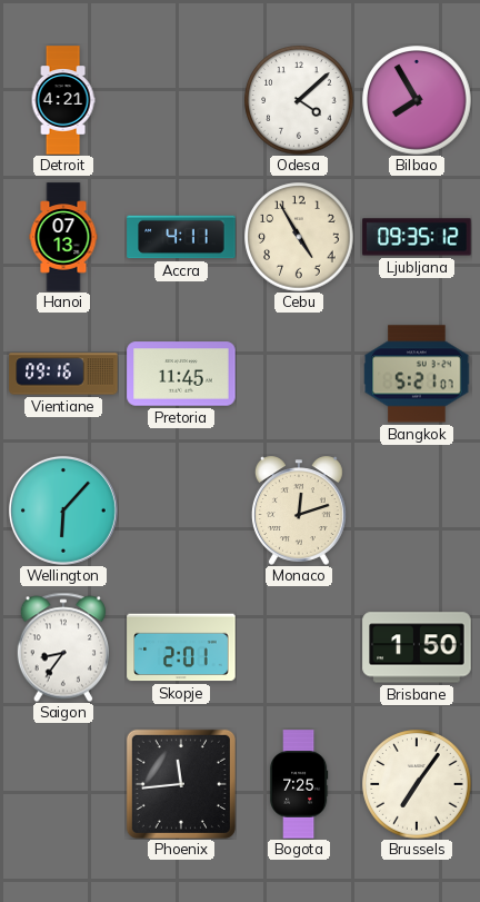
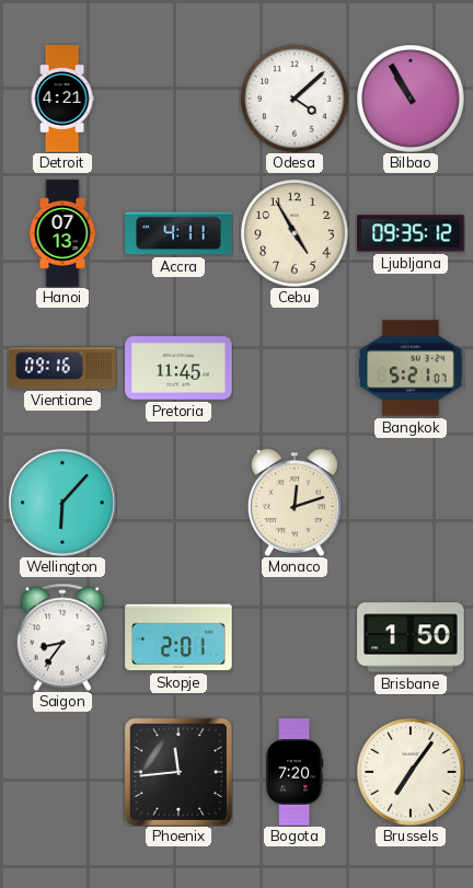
Bilbao: 7:55 -> 10:55
Bogota: 7:25 -> 7:20
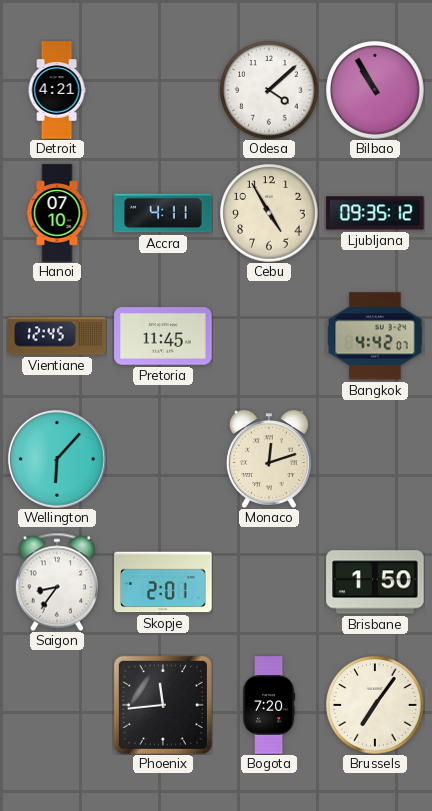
Hanoi: 07:13 -> 07:10
Vientiane: 09:16 -> 12:45
Bangkok: 5:21 -> 4:42
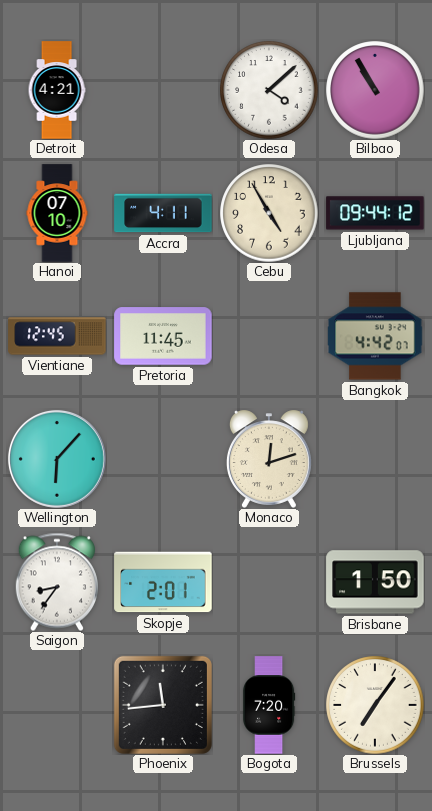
Ljubljana: 09:35 -> 09:44
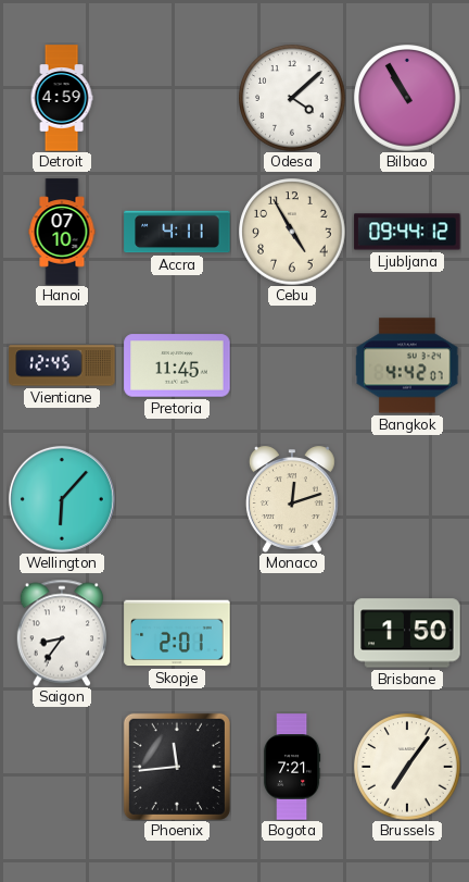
Detroit: 4:21 -> 4:59
Bogota: 7:20 -> 7:21
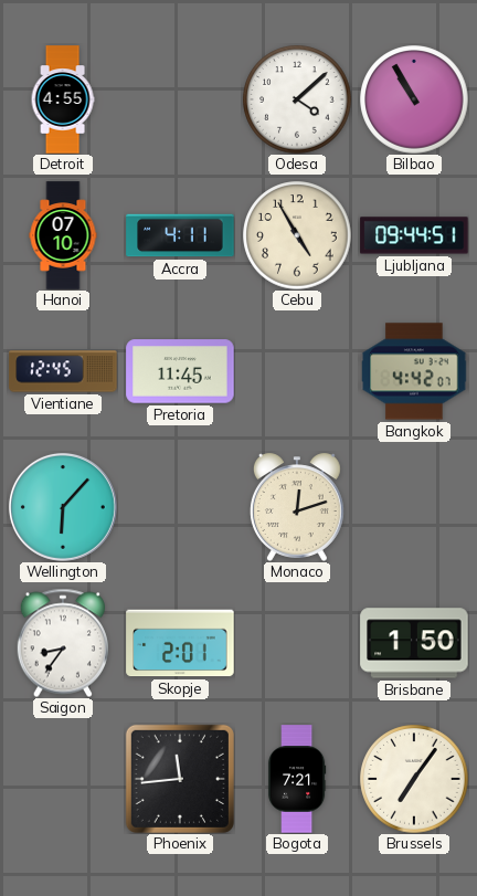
Detroit: 4:59 -> 4:55
Ljubljana: 09:44:12 -> 09:44:51
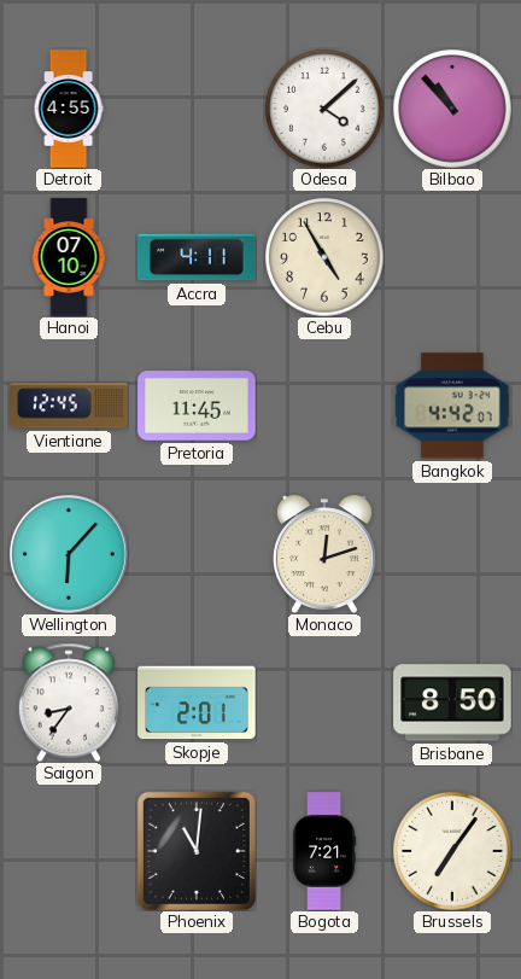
Bilbao: 10:55 -> 10:53
Ljubljana: 09:44 -> none
Brisbane: 1:50 -> 8:50
Phoenix: 11:44 -> 11:01
